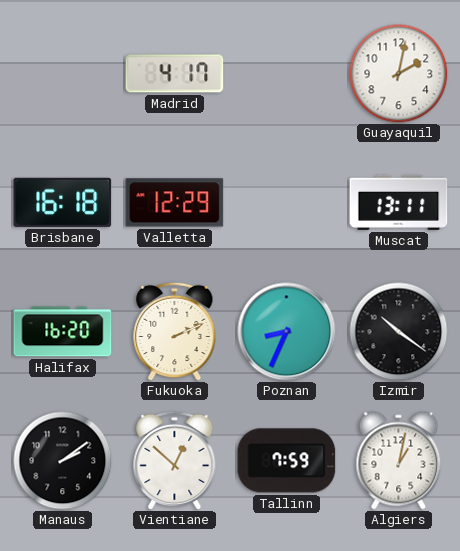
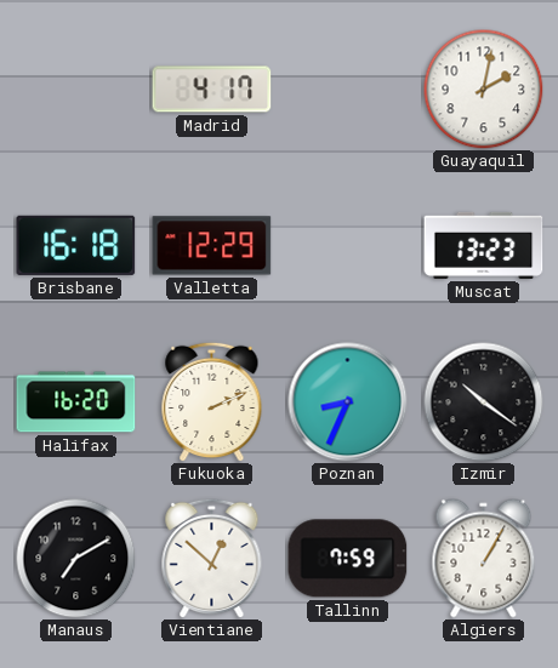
Muscat: 13:11 -> 13:23
Manaus: 2:09 -> 7:10
Algiers: 1:02 -> 1:05
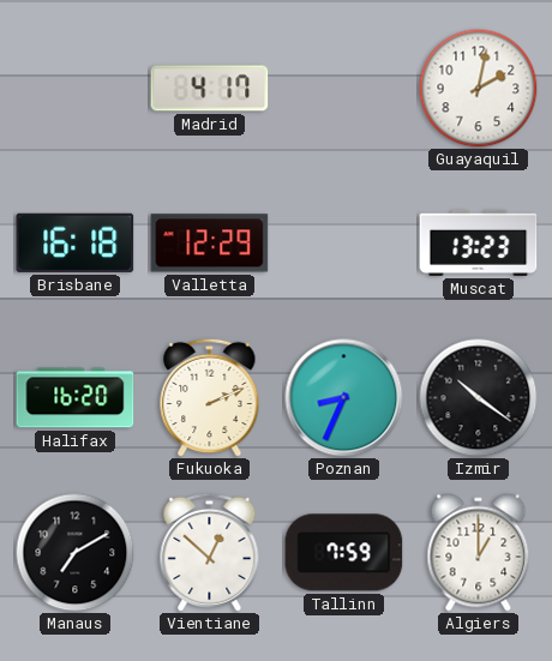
Algiers: 1:05 -> 1:00
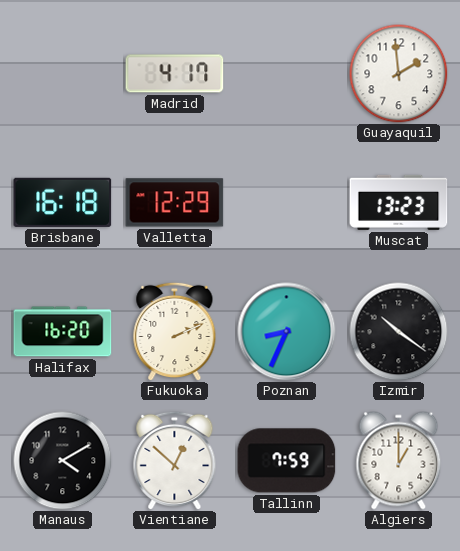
Guayaquil: 2:02 -> 1:59
Manaus: 7:10 -> 4:10
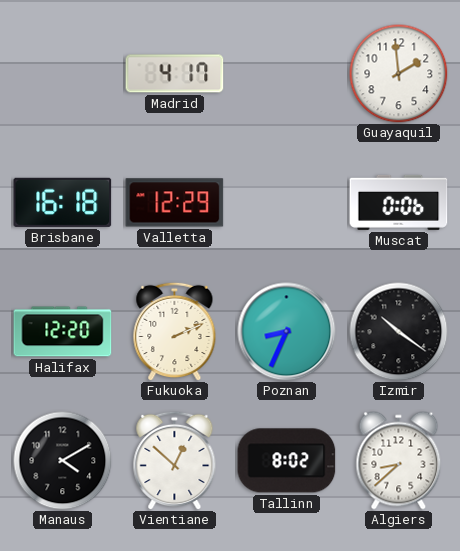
Muscat: 13:23 -> 0:06
Halifax: 16:20 -> 12:20
Tallinn: 7:59 -> 8:02
Algiers: 1:00 -> 8:38
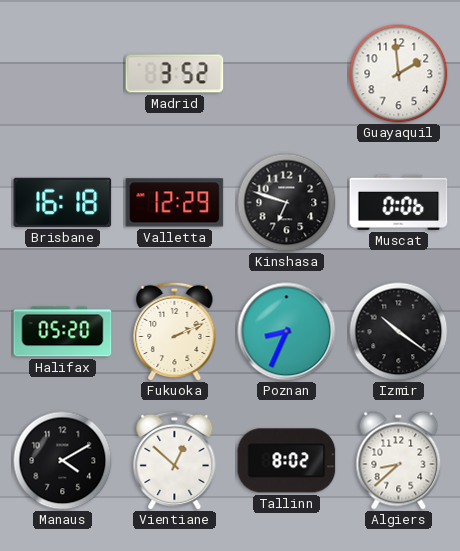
Madrid: 4:17 -> 3:52
Kinshasa: none -> 6:48
Halifax: 12:20 -> 05:20
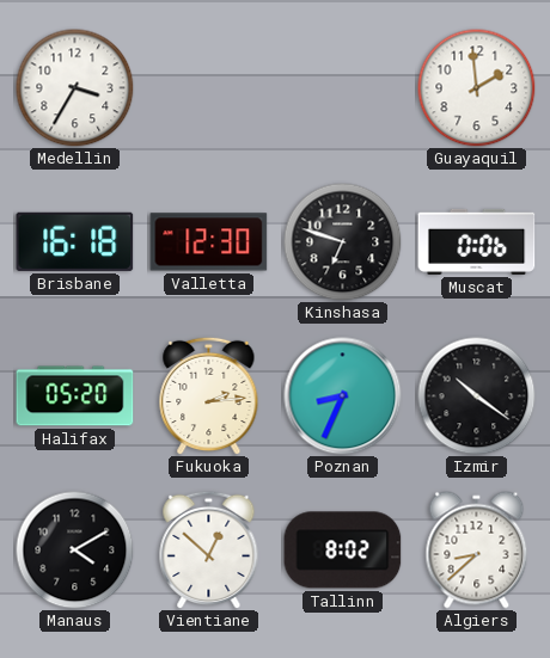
Medellin: none -> 3:35
Madrid: 3:52 -> none
Valletta: 12:29 -> 12:30
Fukuoka: 2:11 -> 2:14
